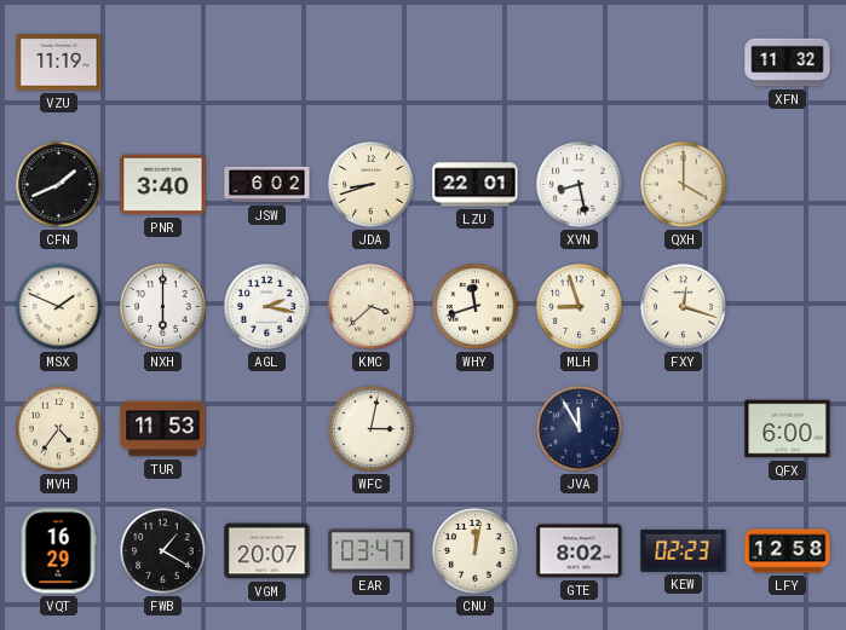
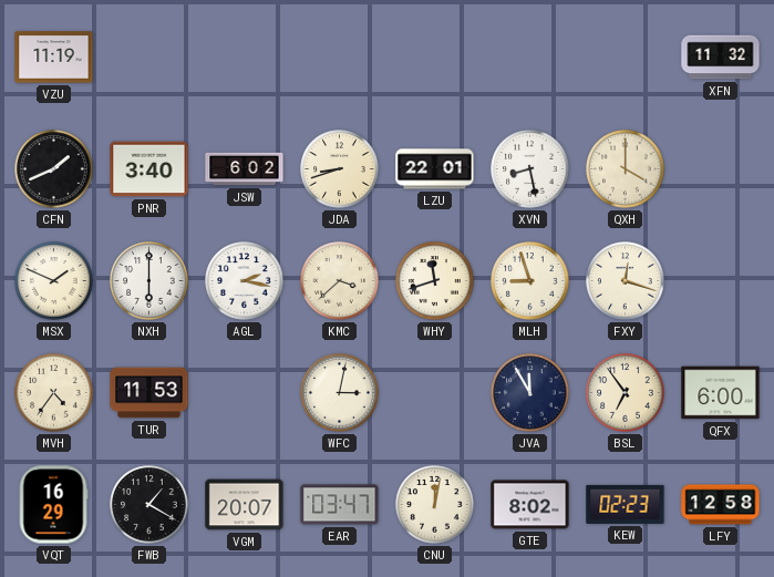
BSL: none -> 6:54
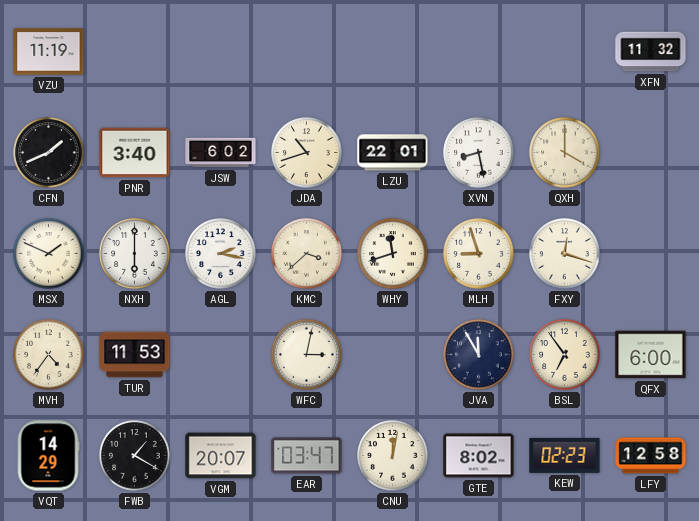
JDA: 8:42 -> 10:42
VQT: 16:29 -> 14:29
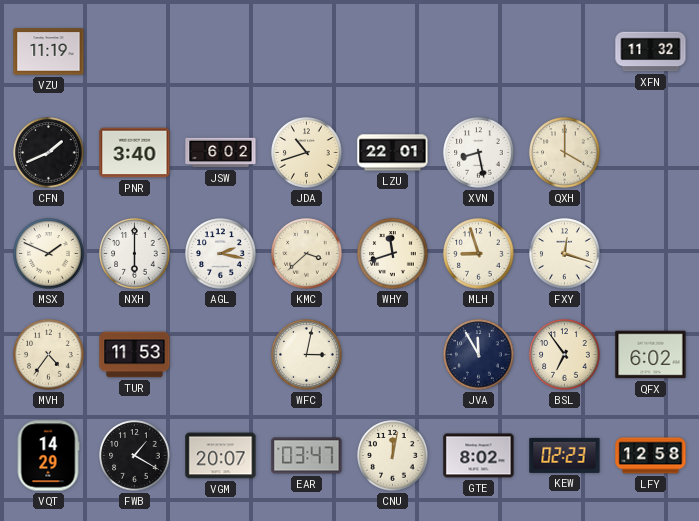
QFX: 6:00 -> 6:02
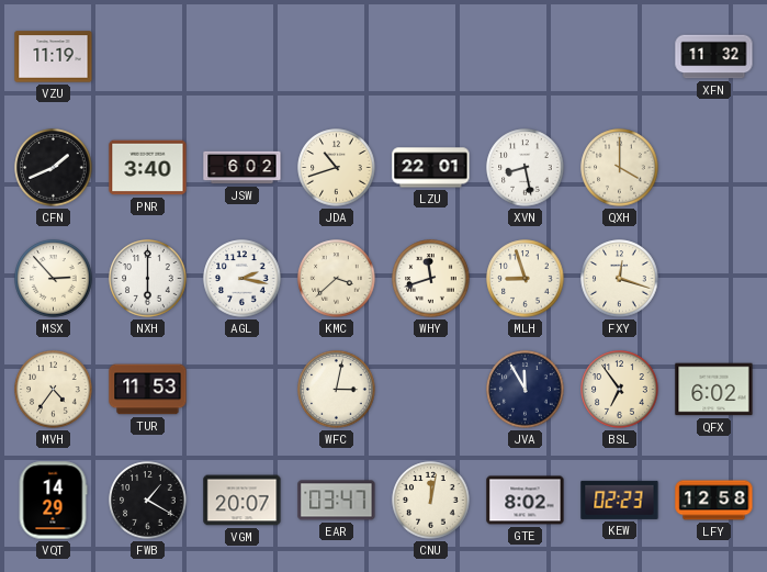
MSX: 1:49 -> 2:53
